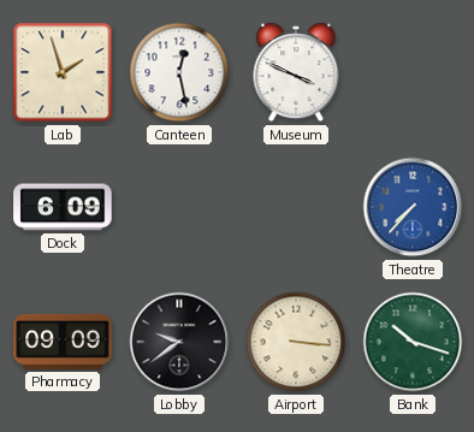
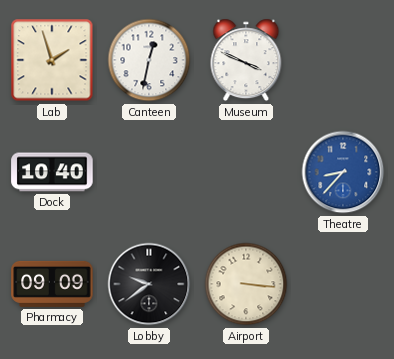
Canteen: 12:28 -> 12:32
Dock: 6:09 -> 10:40
Theatre: 7:37 -> 8:37
Bank: 10:18 -> none
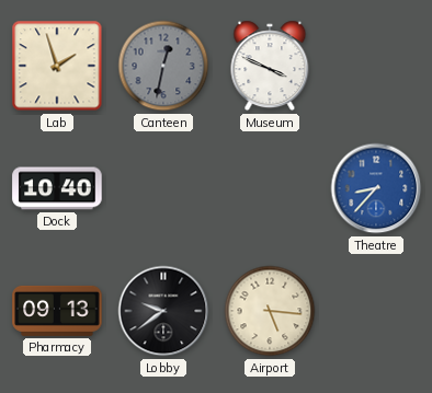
Canteen dial: white -> grey
Pharmacy: 09:09 -> 09:13
Airport: 3:16 -> 5:16
